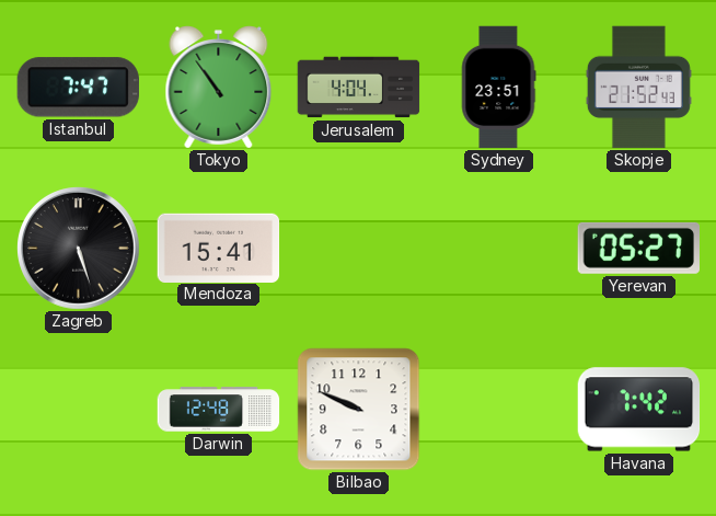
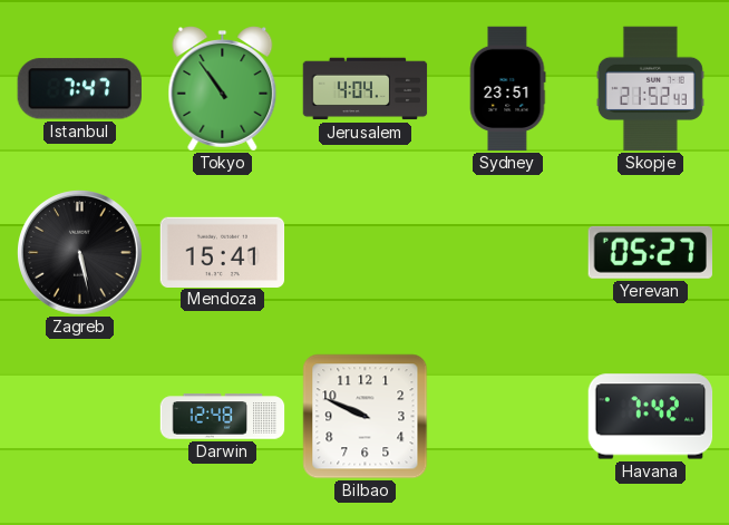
Zagreb: 5:27 -> 5:28
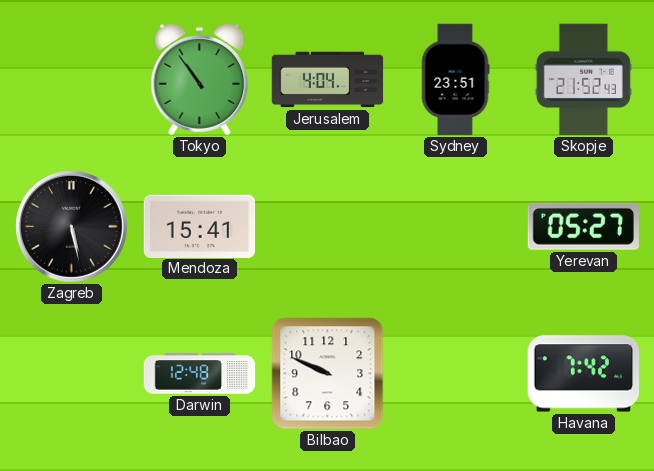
Istanbul: 7:47 -> none
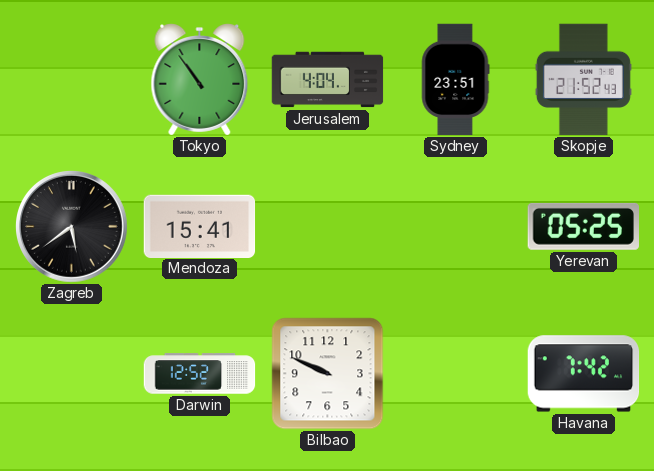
Zagreb: 5:28 -> 5:39
Yerevan: 05:27 -> 05:25
Darwin: 12:48 -> 12:52
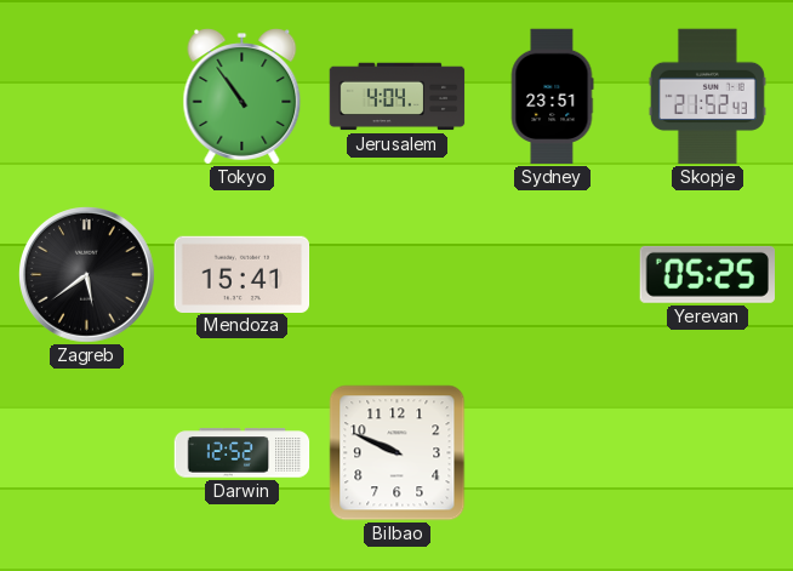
Havana: 7:42 -> none
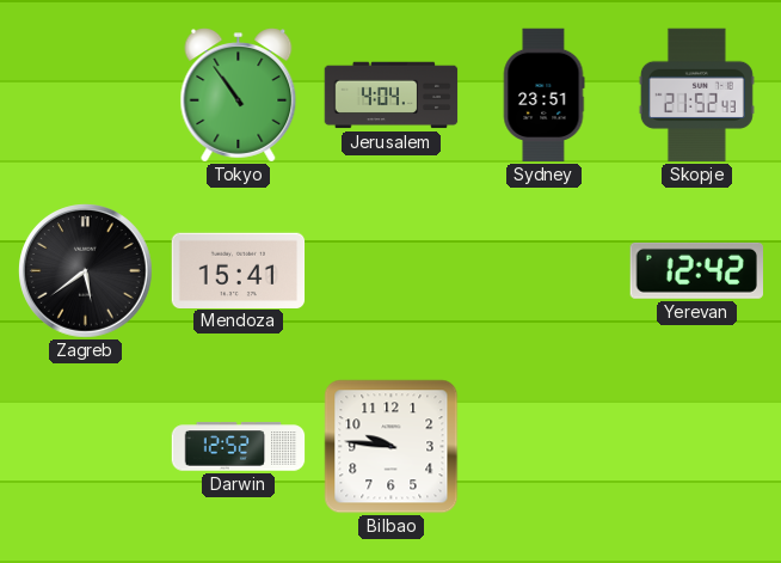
Yerevan: 05:25 -> 12:42
Bilbao: 9:49 -> 9:46
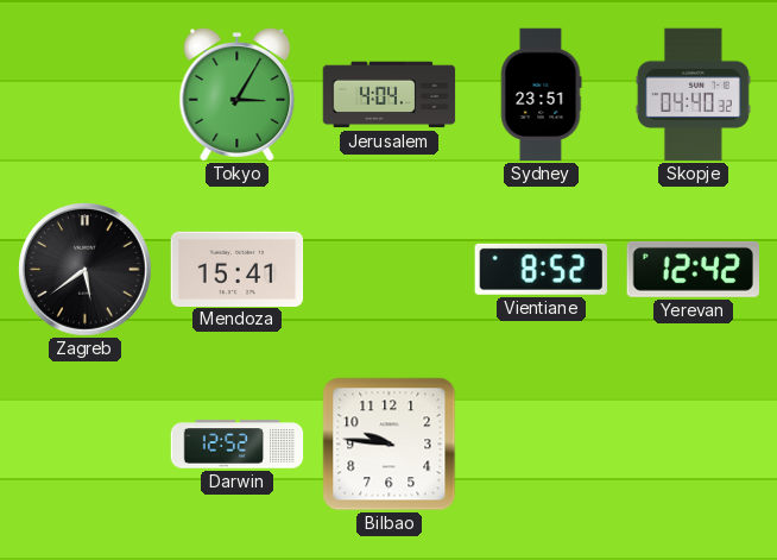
Tokyo: 10:54 -> 3:05
Skopje: 21:52 -> 04:40
Vientiane: none -> 8:52
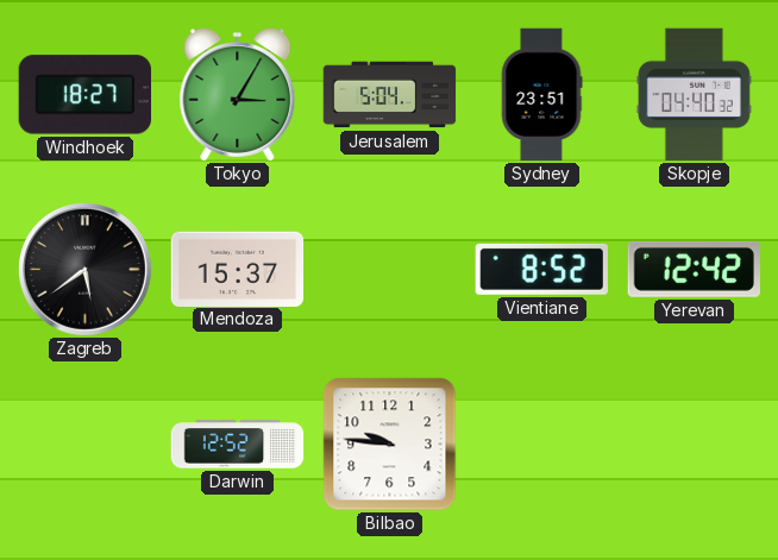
Windhoek: none -> 18:27
Jerusalem: 4:04 -> 5:04
Mendoza: 15:41 -> 15:37
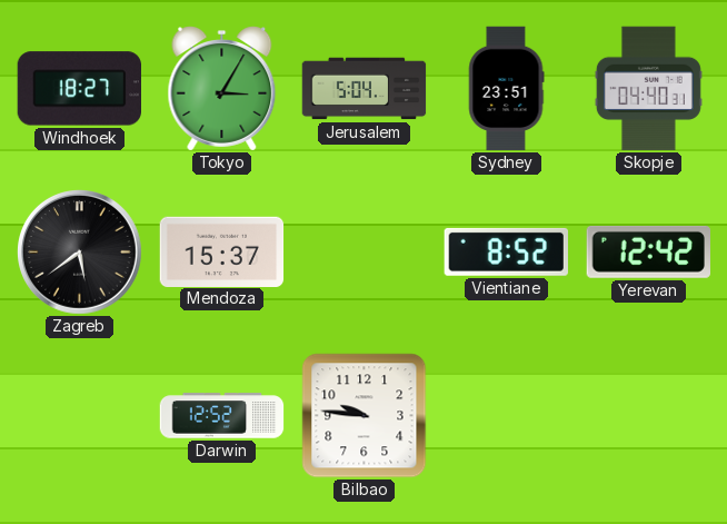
Skopje: 04:40:32 -> 04:40:31
